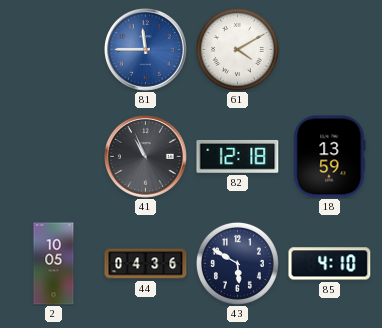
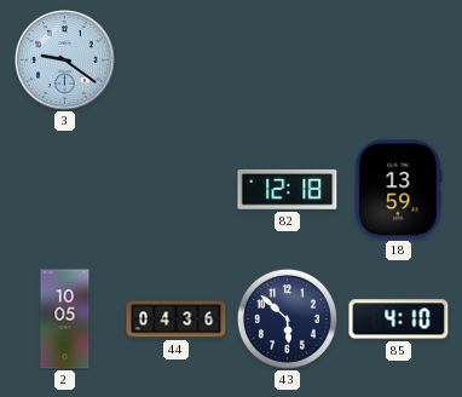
3: none -> 9:21
81: 11:45 -> none
61: 4:10 -> none
41: 10:56 -> none
43: 5:50 -> 5:52
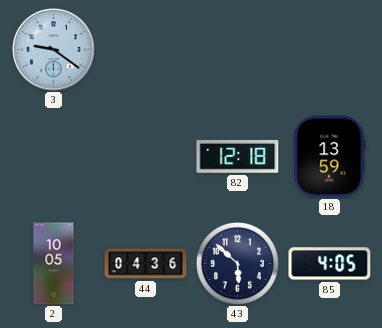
85: 4:10 -> 4:05
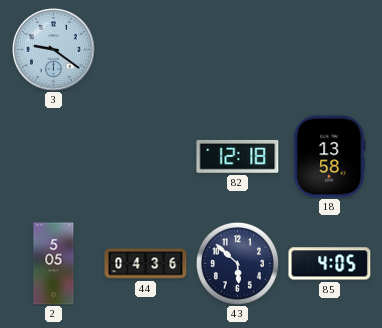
18: 13:59 -> 13:58
2: 10:05 -> 5:05
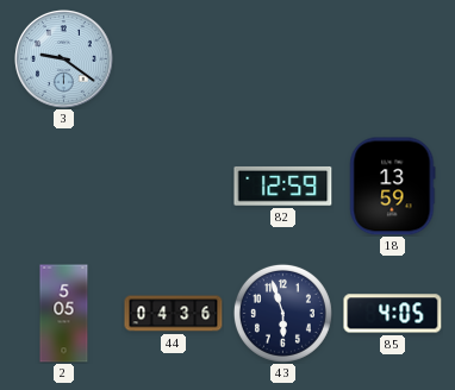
82: 12:18 -> 12:59
18: 13:58 -> 13:59
43: 5:52 -> 5:57
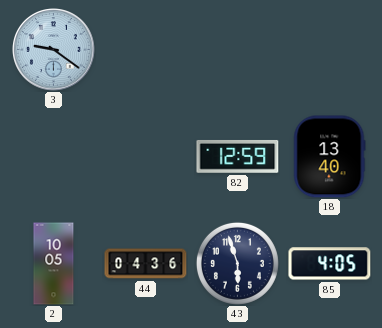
18: 13:59 -> 13:40
2: 5:05 -> 10:05
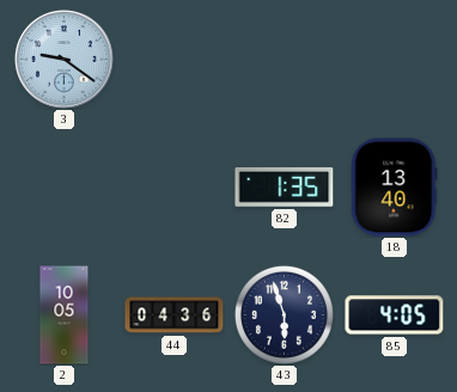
82: 12:59 -> 1:35
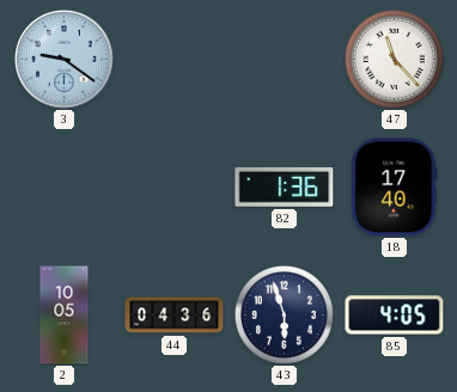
47: none -> 11:23
82: 1:35 -> 1:36
18: 13:40 -> 17:40
